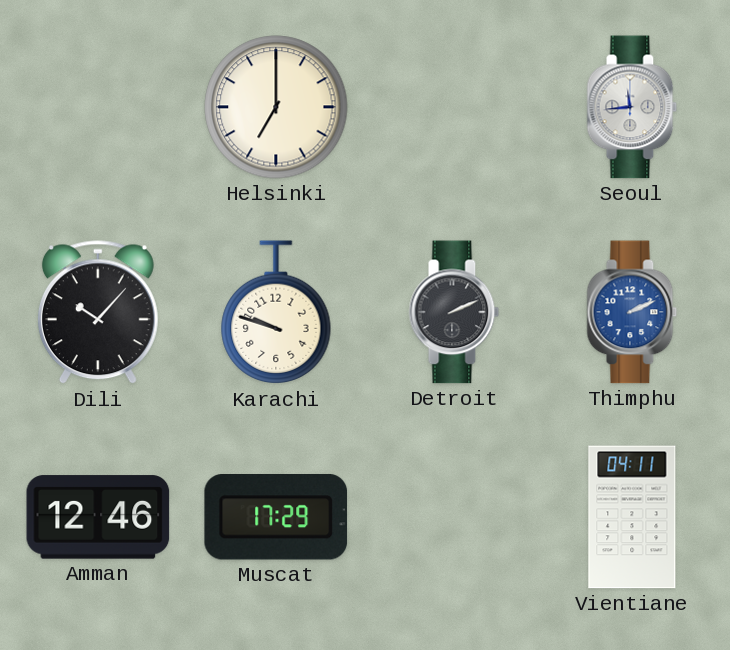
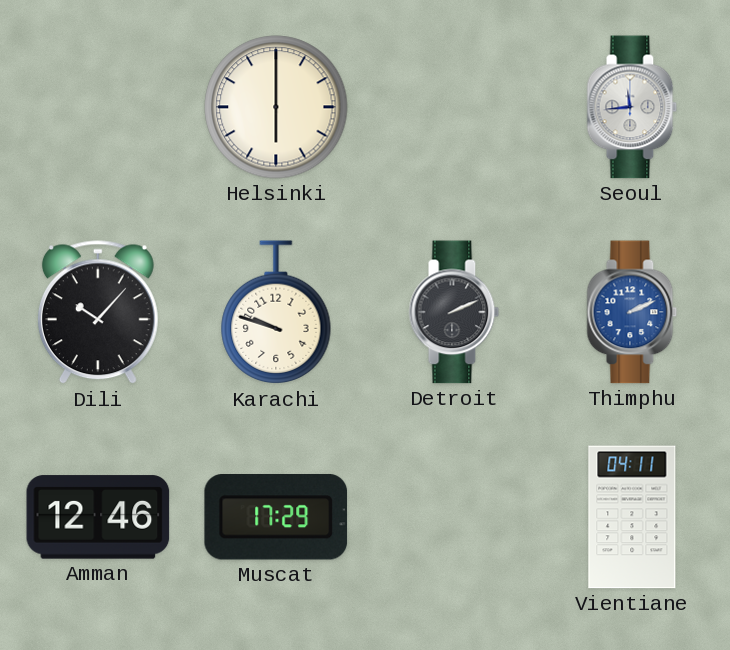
Helsinki: 7:00 -> 6:00
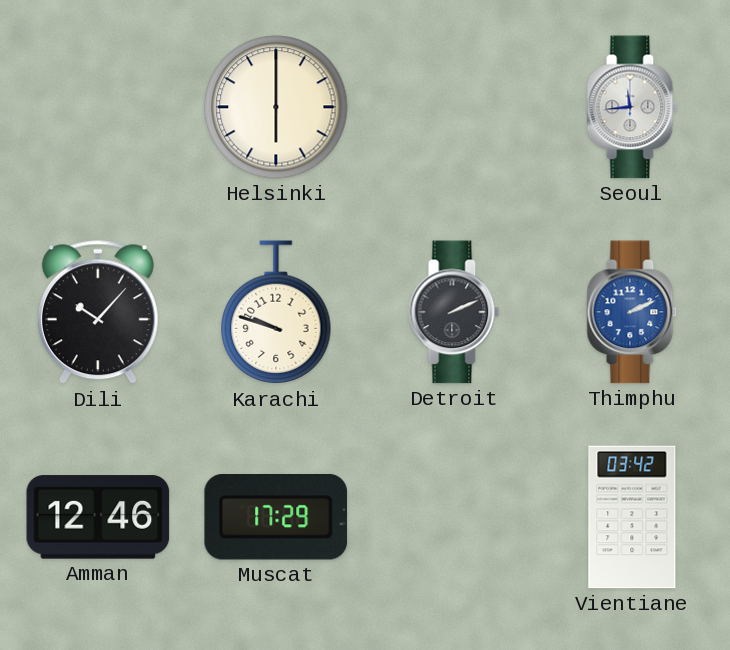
Vientiane: 04:11 -> 03:42
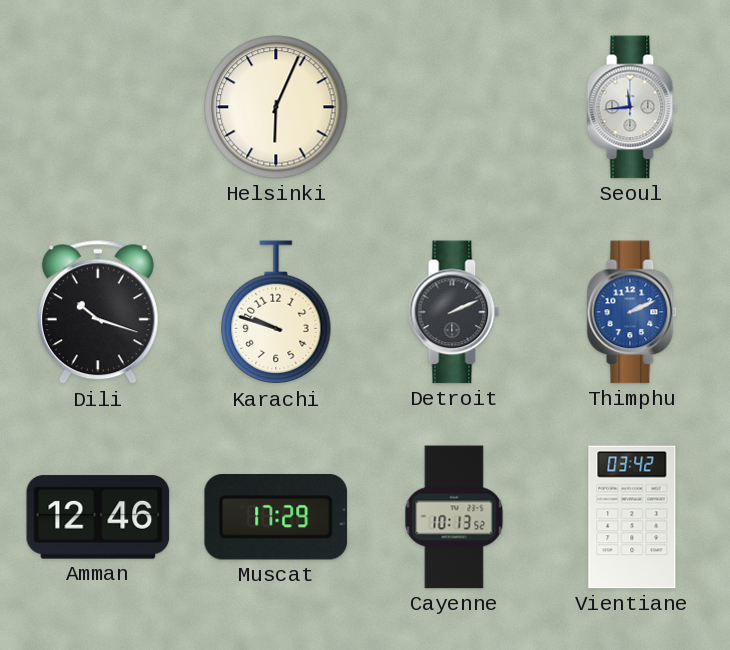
Helsinki: 6:00 -> 6:04
Dili: 10:07 -> 10:18
Cayenne: none -> 10:13
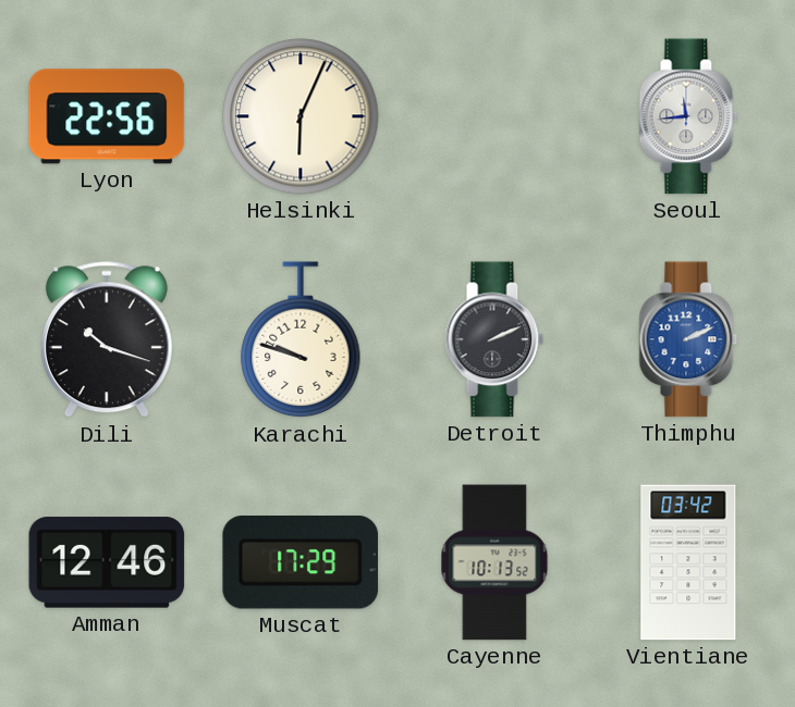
Lyon: none -> 22:56
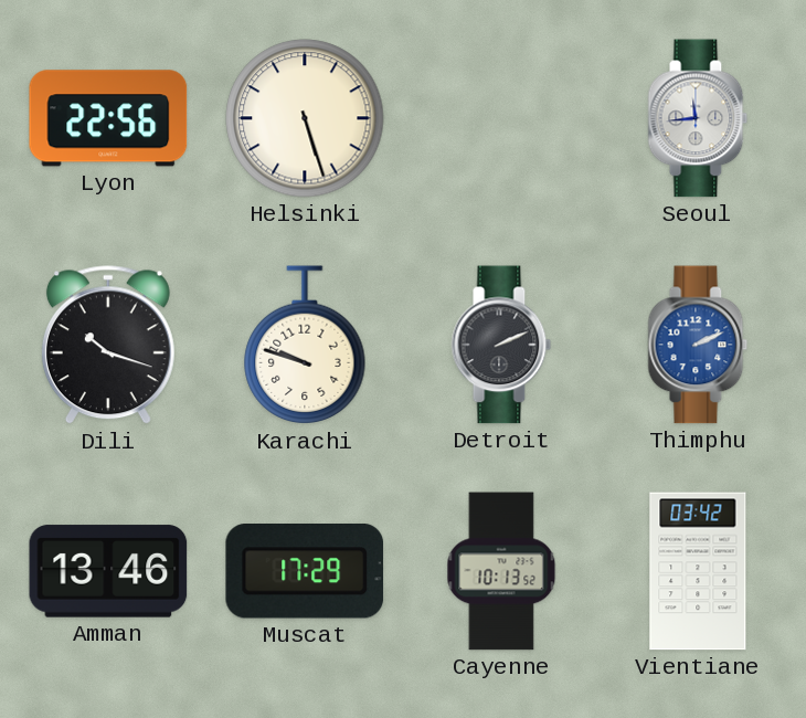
Helsinki: 6:04 -> 5:27
Amman: 12:46 -> 13:46
